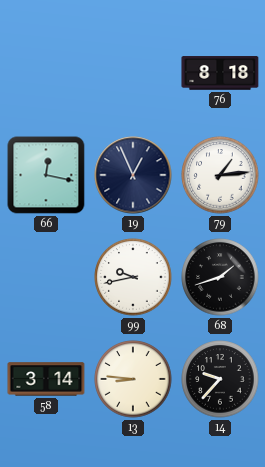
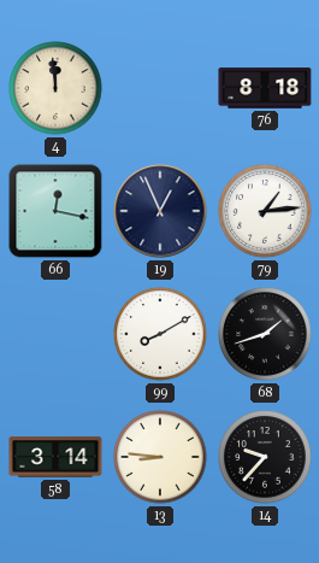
4: none -> 11:59
99: 9:43 -> 8:10
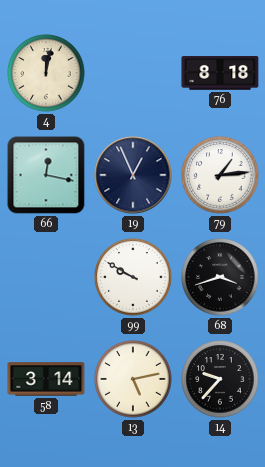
4: 11:59 -> 12:02
99: 8:10 -> 9:50
68: 1:42 -> 3:42
13: 8:46 -> 5:13
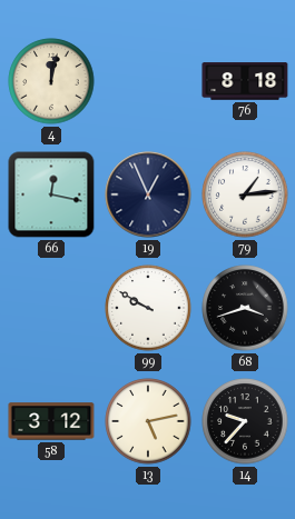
58: 3:14 -> 3:12
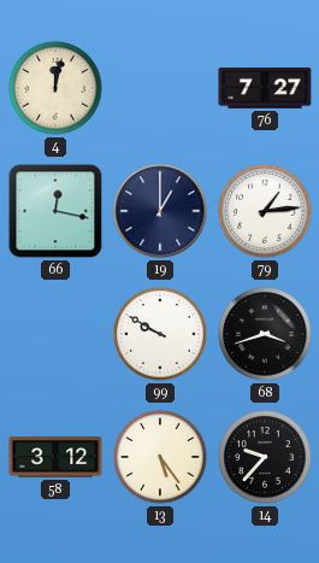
76: 8:18 -> 7:27
19: 12:56 -> 1:00
13: 5:13 -> 5:24
